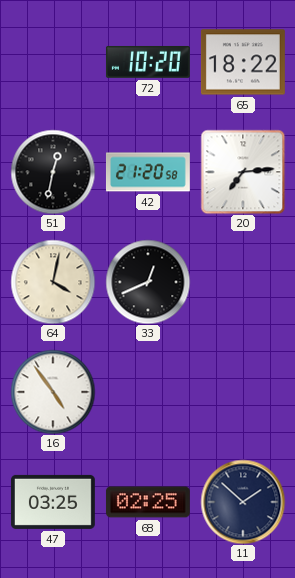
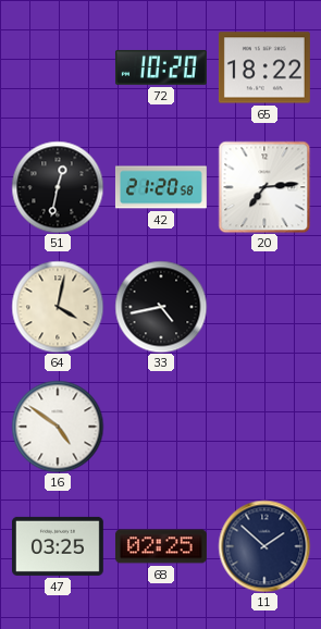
33: 12:41 -> 4:43
16: 4:54 -> 4:51
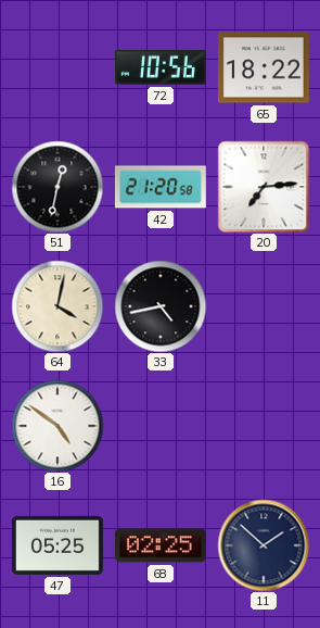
72: 10:20 -> 10:56
47: 03:25 -> 05:25
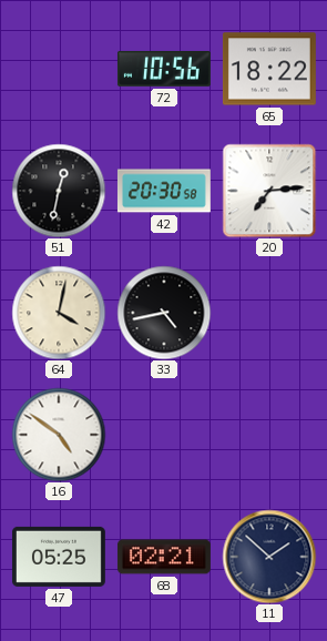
42: 21:20 -> 20:30
68: 02:25 -> 02:21
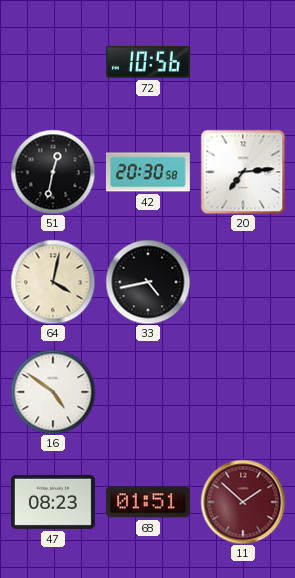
65: 18:22 -> none
47: 05:25 -> 08:23
68: 02:21 -> 01:51
11 dial: navy -> burgundy
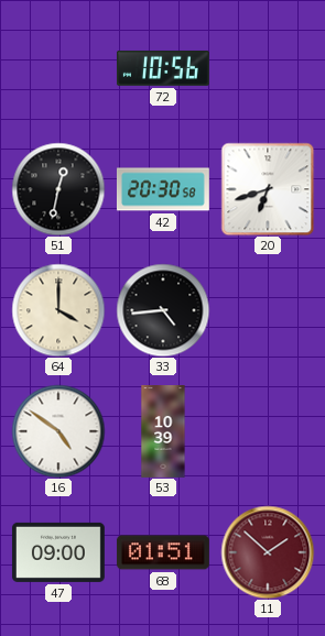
20: 7:14 -> 6:42
64: 4:02 -> 4:00
33: 4:43 -> 4:44
53: none -> 10:39
47: 08:23 -> 09:00
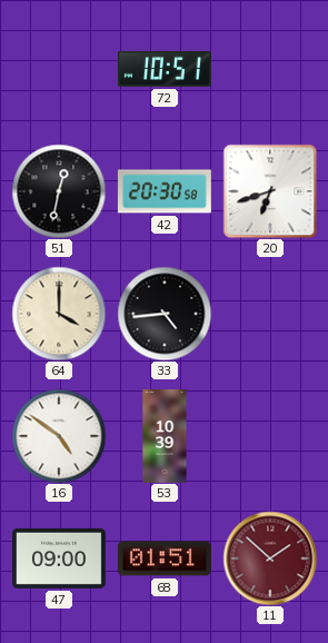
72: 10:56 -> 10:51
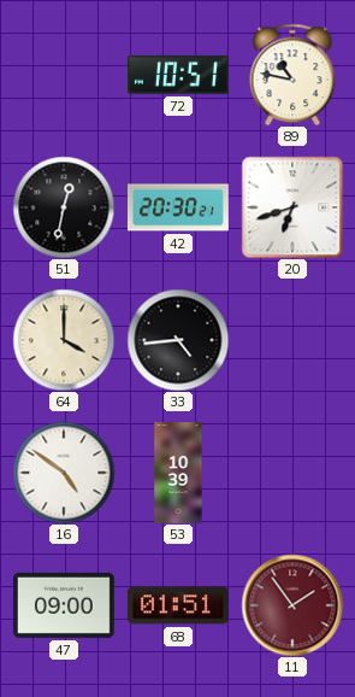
89: none -> 10:47
42: 20:30:58 -> 20:30:21
11: 1:52 -> 1:54
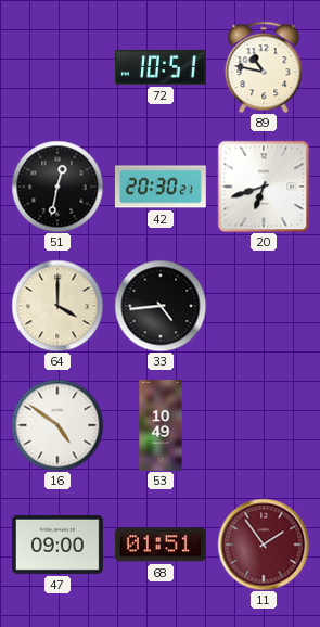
53: 10:39 -> 10:49
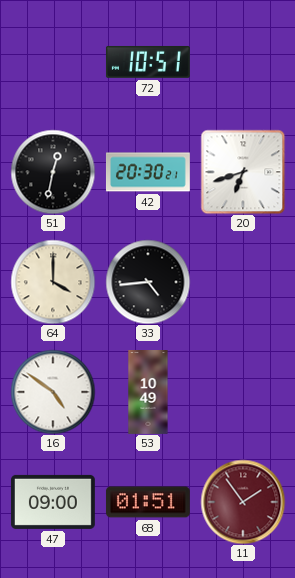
89: 10:47 -> none
